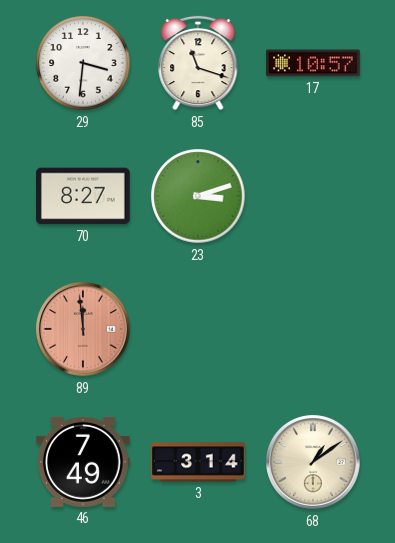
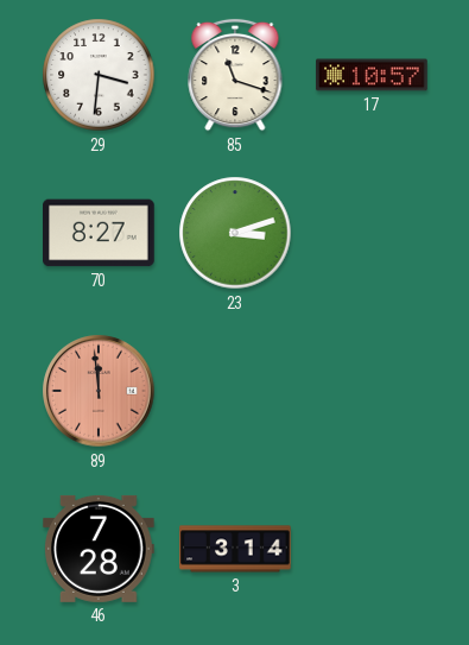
46: 7:49 -> 7:28
68: 1:09 -> none
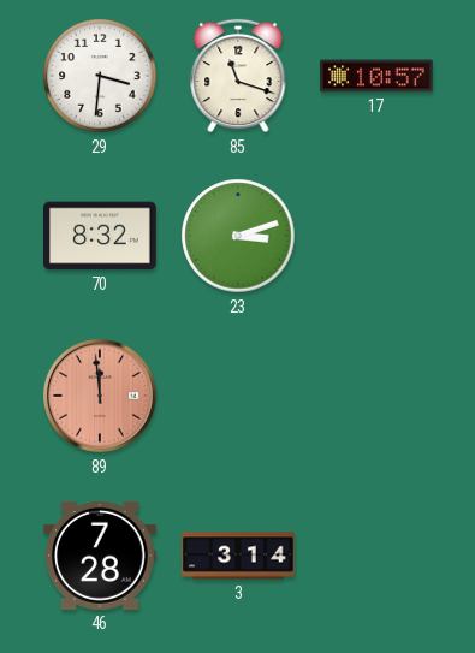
70: 8:27 -> 8:32
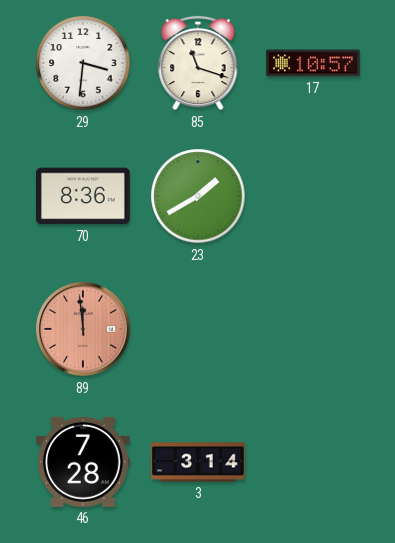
70: 8:32 -> 8:36
23: 3:12 -> 1:40
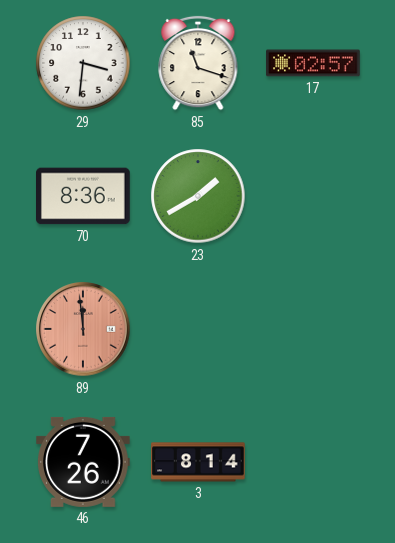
17: 10:57 -> 02:57
46: 7:28 -> 7:26
3: 3:14 -> 8:14
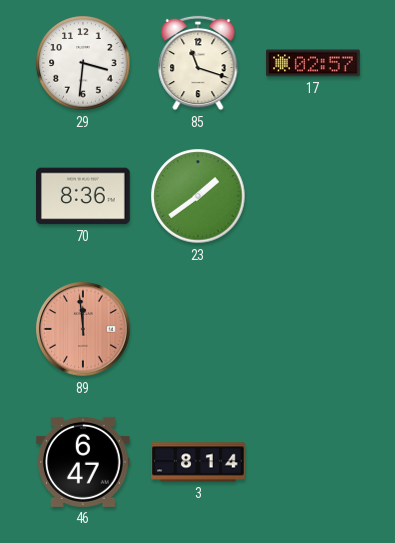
23: 1:40 -> 1:39
46: 7:26 -> 6:47
